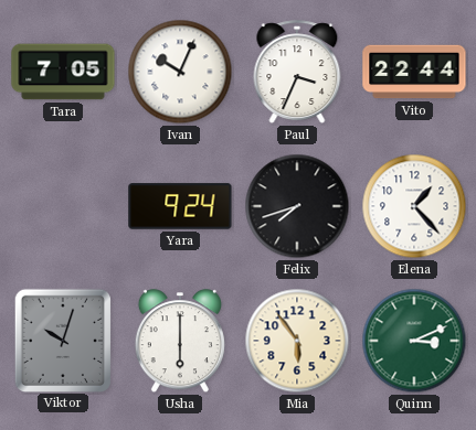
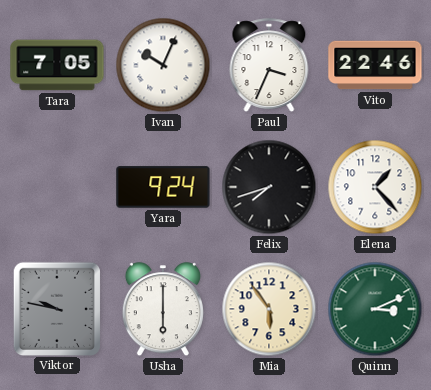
Vito: 22:44 -> 22:46
Viktor: 10:03 -> 9:47
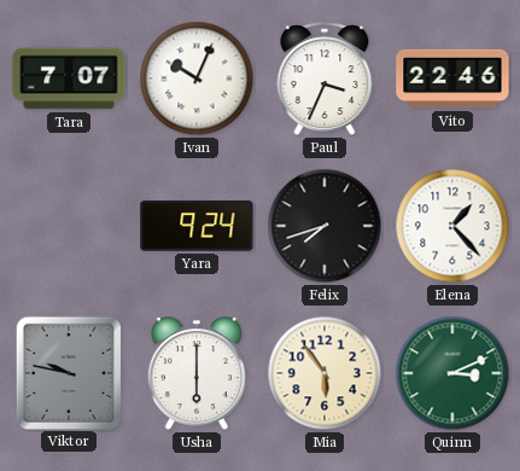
Tara: 7:05 -> 7:07
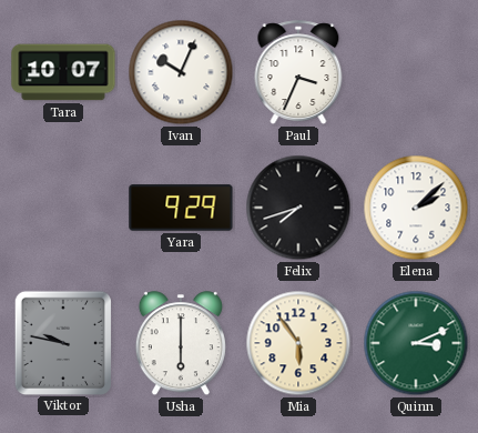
Tara: 7:07 -> 10:07
Vito: 22:46 -> none
Yara: 9:24 -> 9:29
Elena: 1:23 -> 2:08
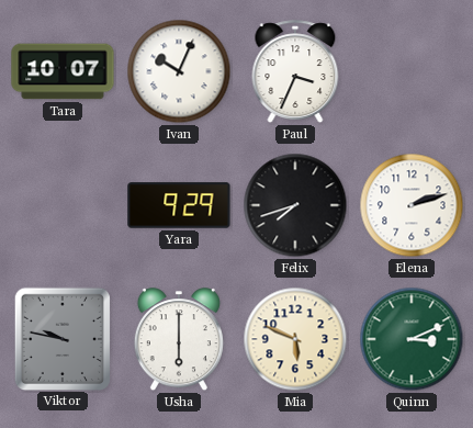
Elena: 2:08 -> 2:12
Mia: 5:54 -> 5:49
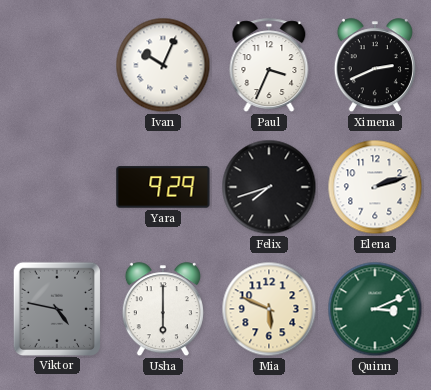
Tara: 10:07 -> none
Ximena: none -> 2:41
Viktor: 9:47 -> 4:47
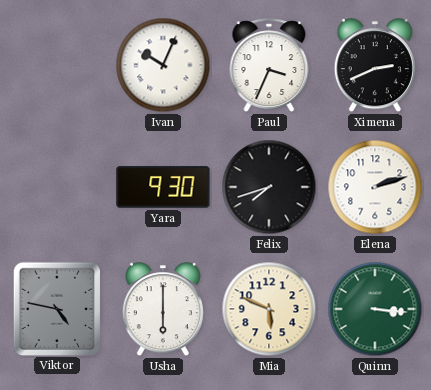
Yara: 9:29 -> 9:30
Quinn: 3:11 -> 3:16
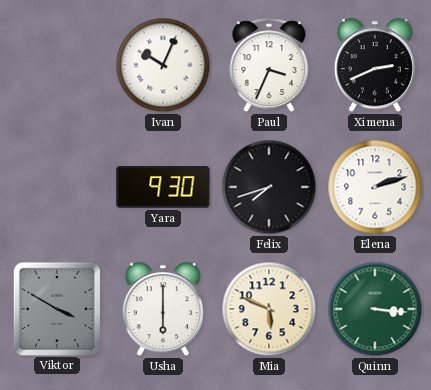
Viktor: 4:47 -> 3:50
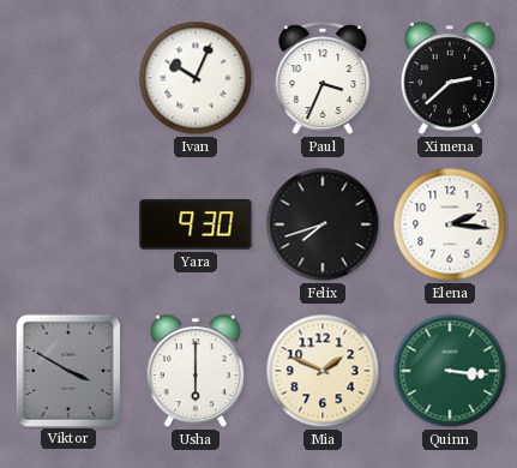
Ximena: 2:41 -> 2:38
Elena: 2:12 -> 2:16
Mia: 5:49 -> 1:49
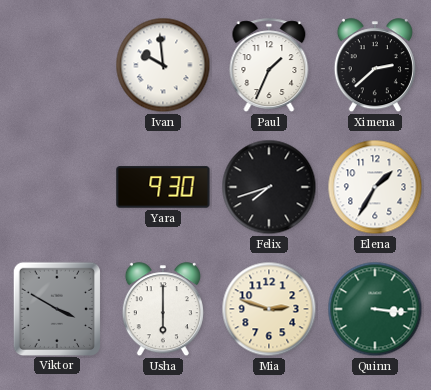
Ivan: 10:04 -> 9:59
Paul: 3:34 -> 1:34
Elena: 2:16 -> 1:35
Mia: 1:49 -> 2:48
